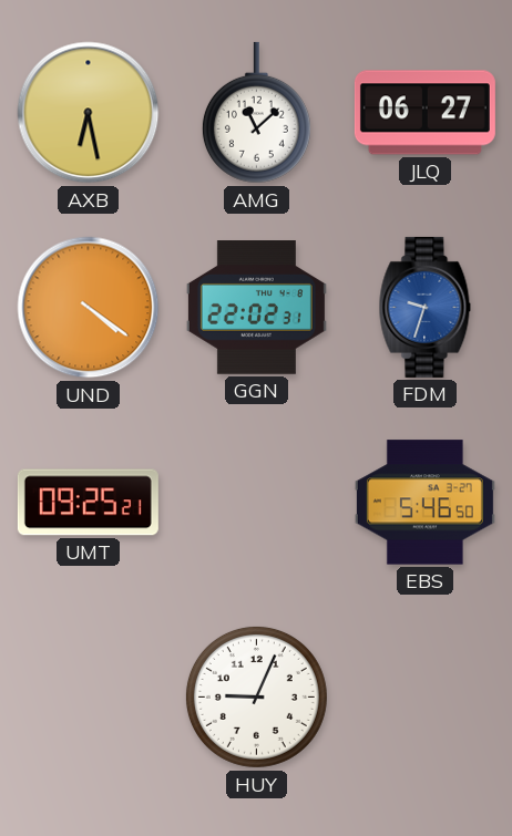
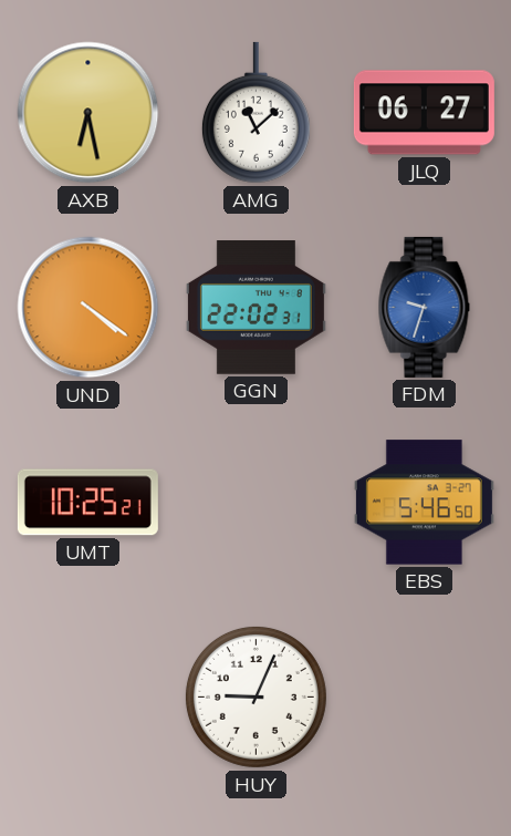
UMT: 09:25 -> 10:25
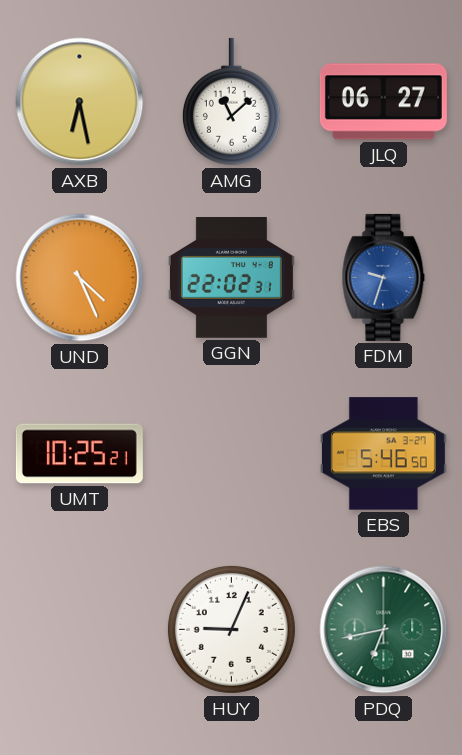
UND: 4:21 -> 4:26
PDQ: none -> 6:43
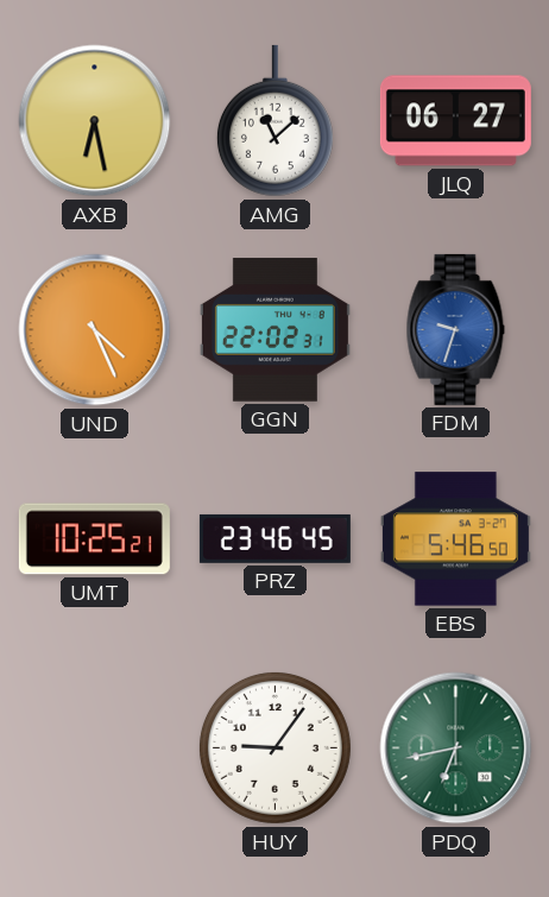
PRZ: none -> 23:46
HUY: 9:04 -> 9:06
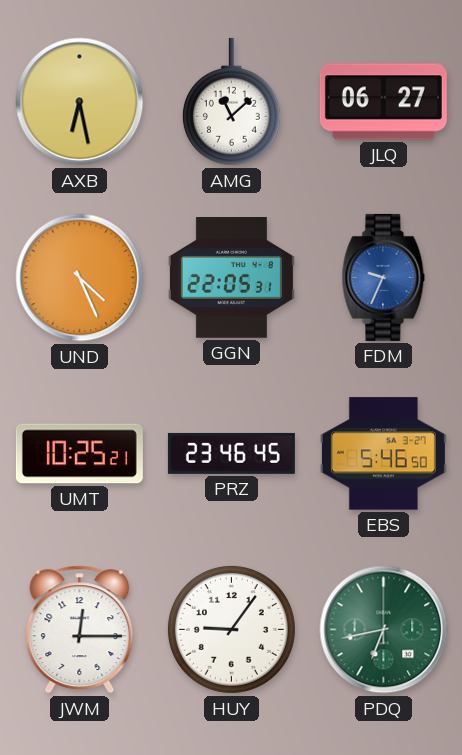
GGN: 22:02 -> 22:05
FDM: 9:33 -> 9:34
JWM: none -> 12:15
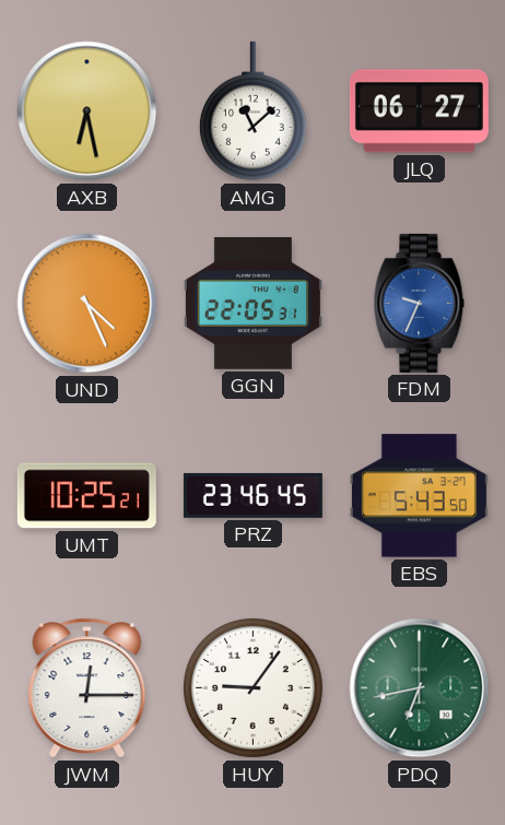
EBS: 5:46 -> 5:43
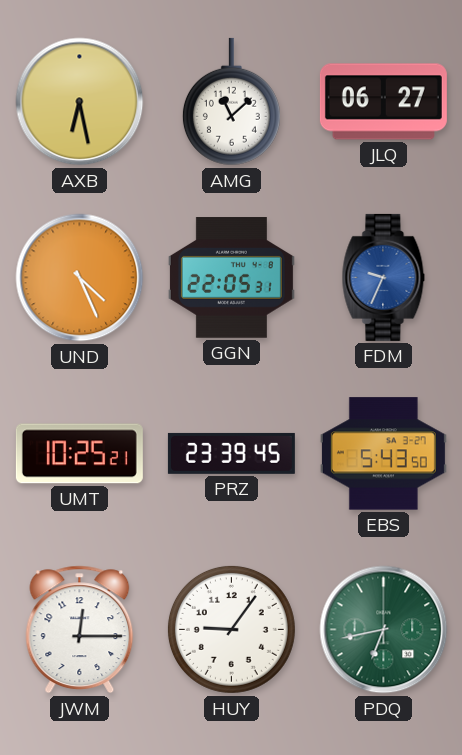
PRZ: 23:46 -> 23:39
